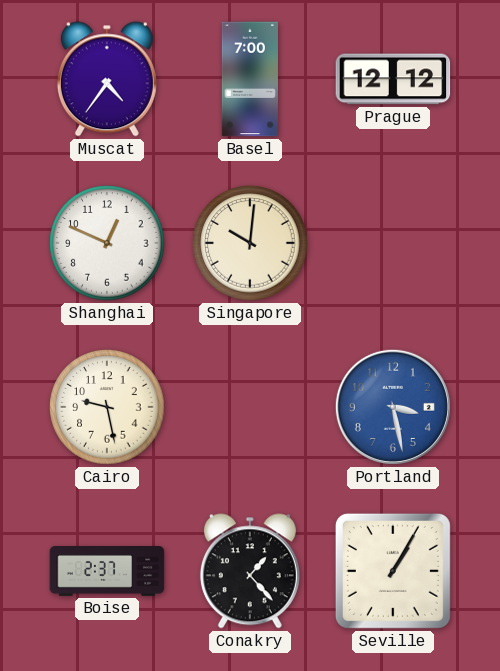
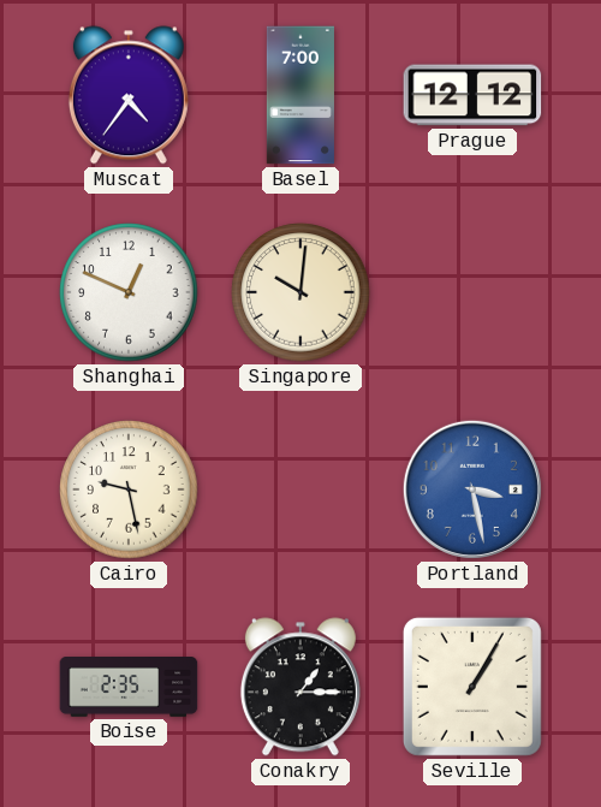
Boise: 2:37 -> 2:35
Conakry: 1:23 -> 1:15
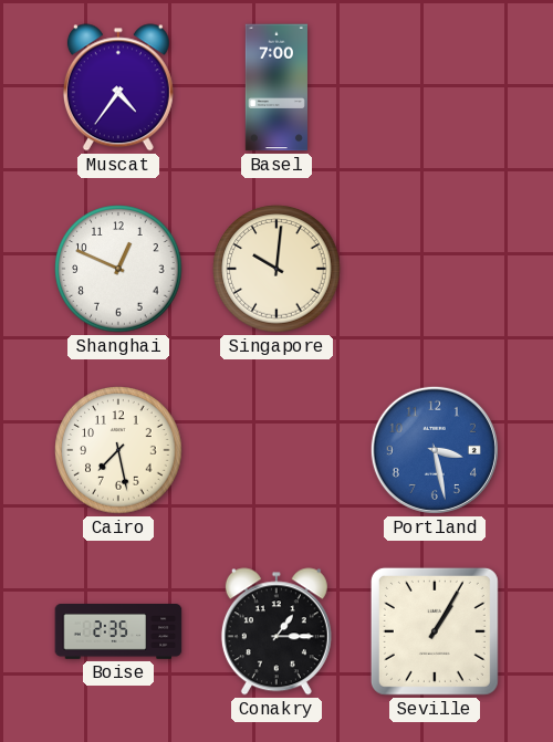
Prague: 12:12 -> none
Cairo: 9:28 -> 7:28
